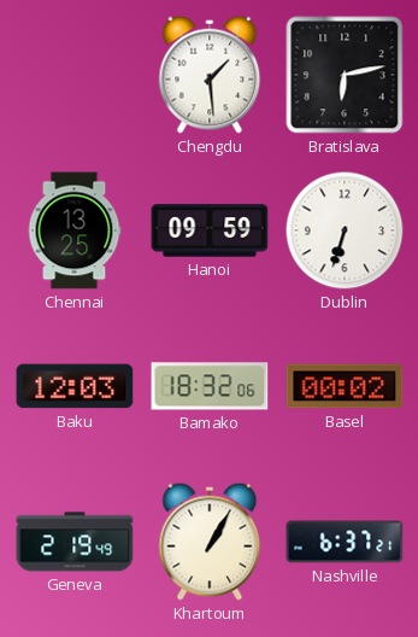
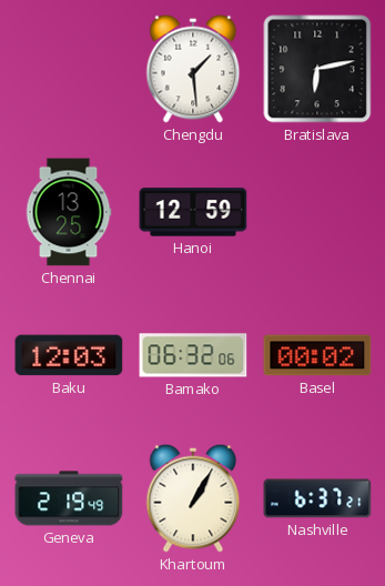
Hanoi: 09:59 -> 12:59
Dublin: 6:33 -> none
Bamako: 18:32 -> 06:32
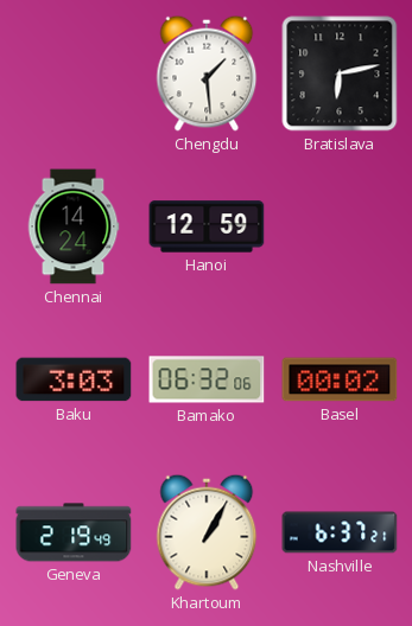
Chennai: 13:25 -> 14:24
Baku: 12:03 -> 3:03
